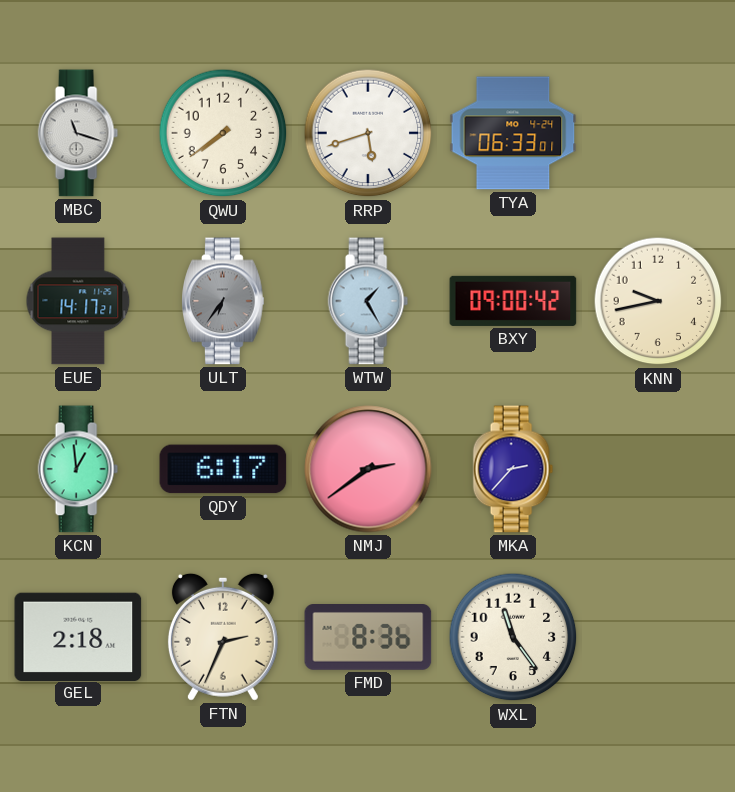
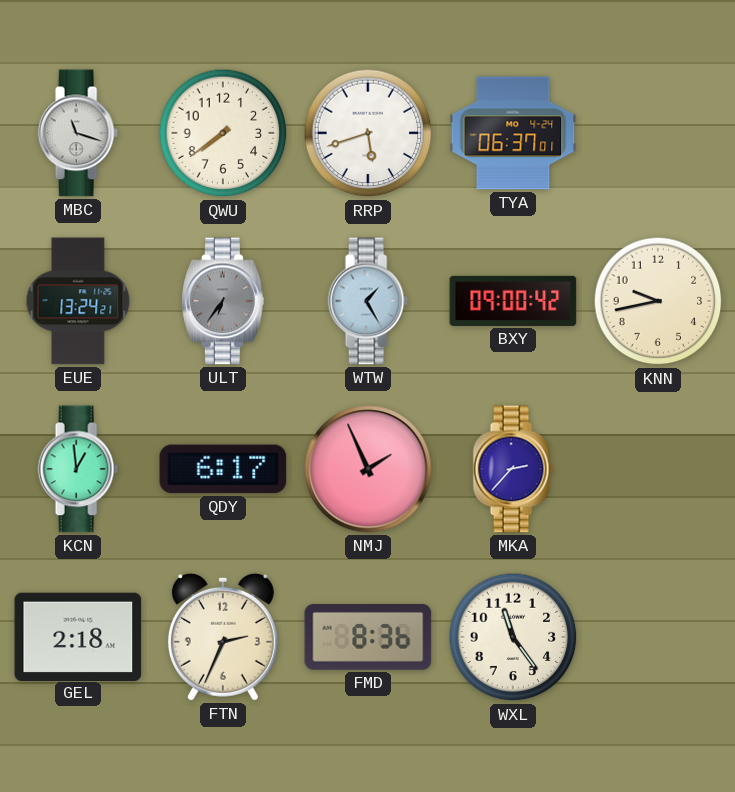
TYA: 06:33 -> 06:37
EUE: 14:17 -> 13:24
NMJ: 2:39 -> 1:56
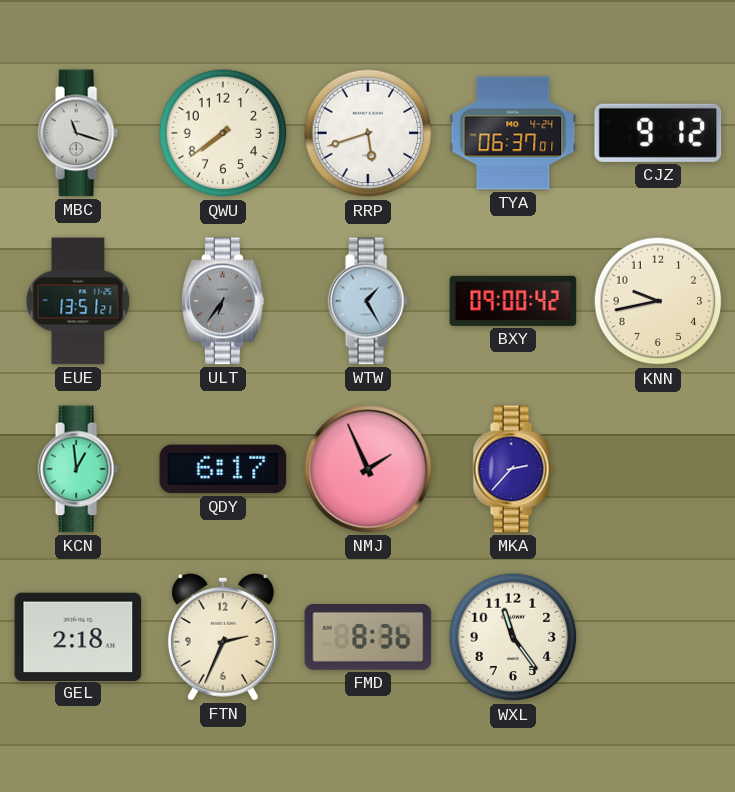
CJZ: none -> 9:12
EUE: 13:24 -> 13:51
